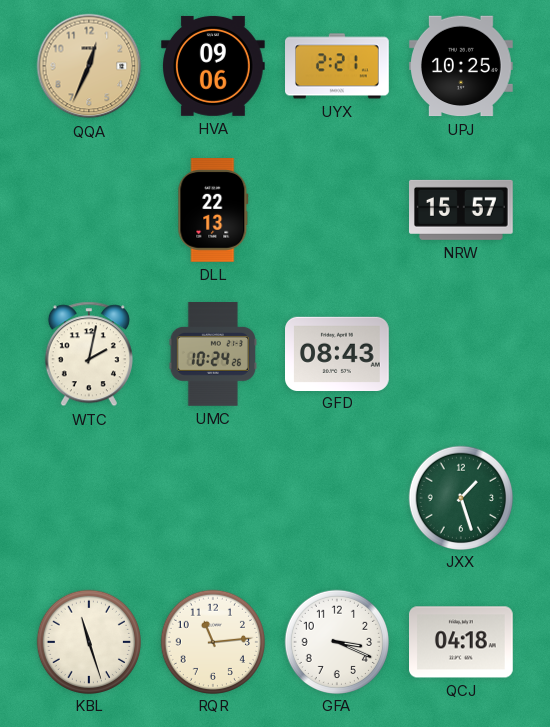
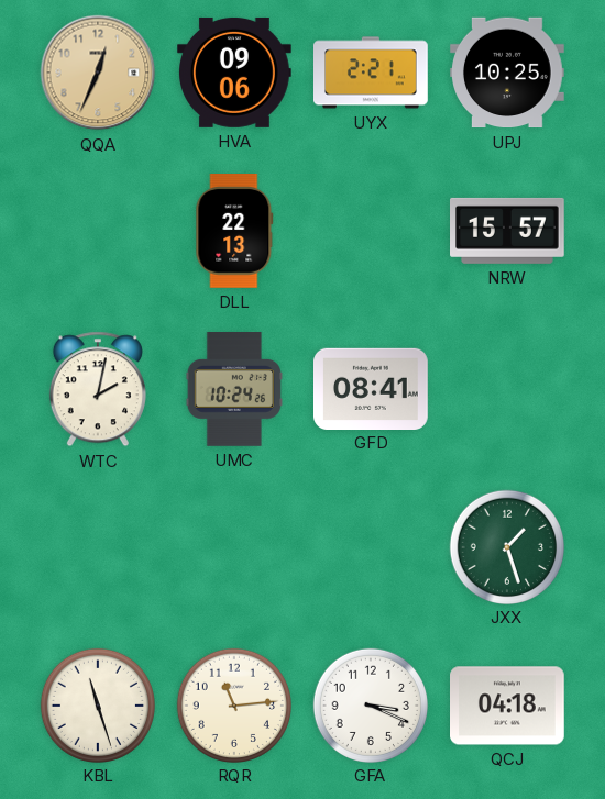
GFD: 08:43 -> 08:41
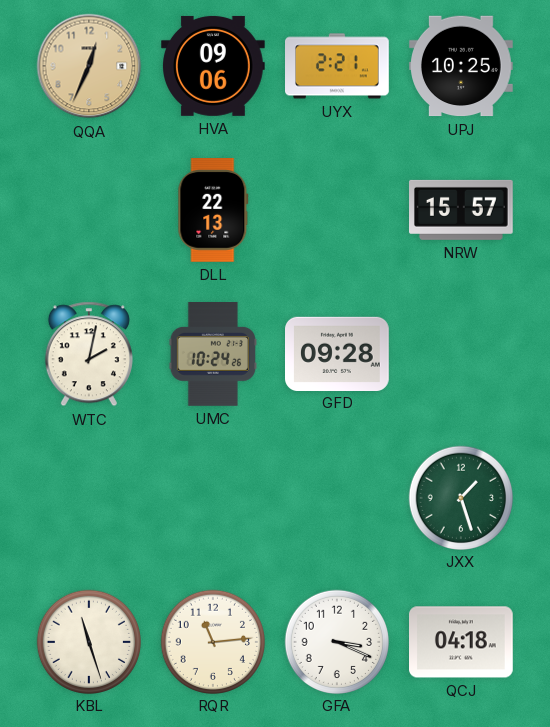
GFD: 08:41 -> 09:28
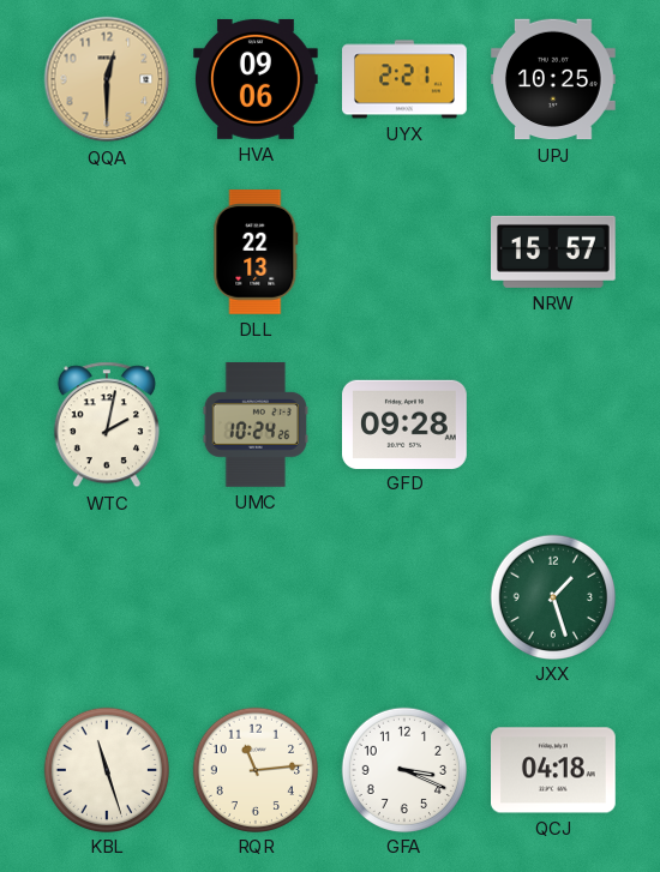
QQA: 12:34 -> 12:30
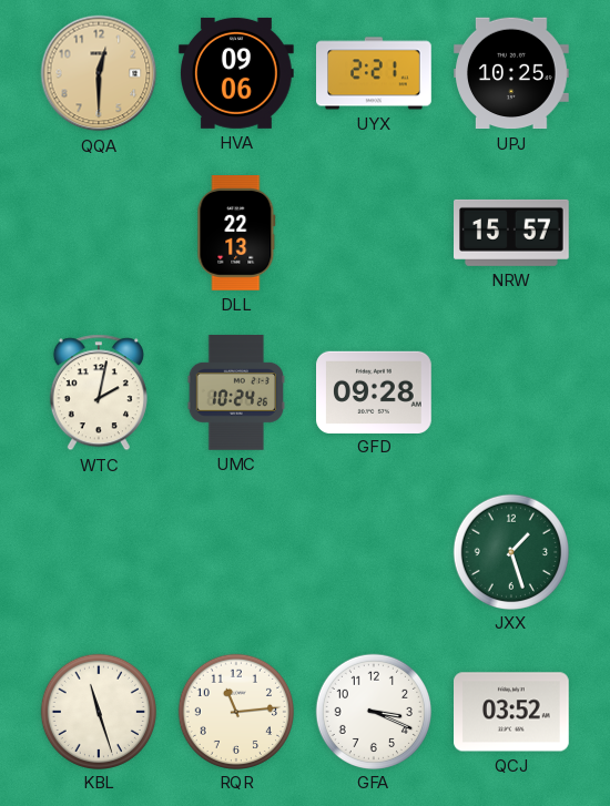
QCJ: 04:18 -> 03:52
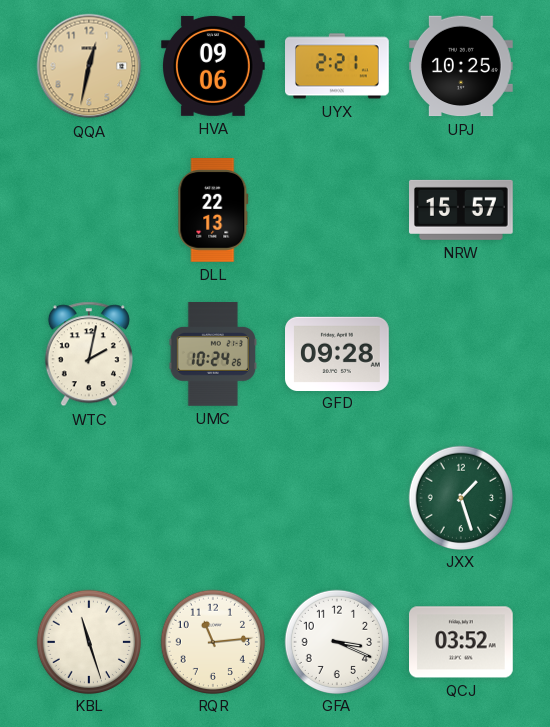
QQA: 12:30 -> 12:32
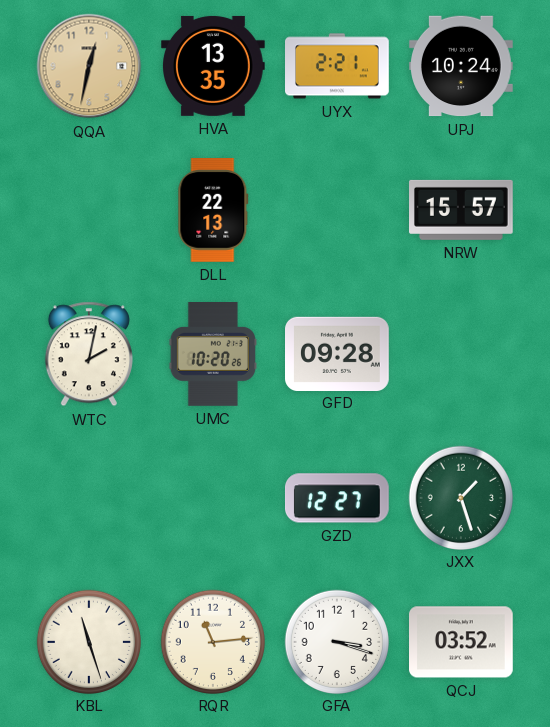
HVA: 09:06 -> 13:35
UPJ: 10:25 -> 10:24
UMC: 10:24 -> 10:20
GZD: none -> 12:27
GFA: 3:19 -> 3:18
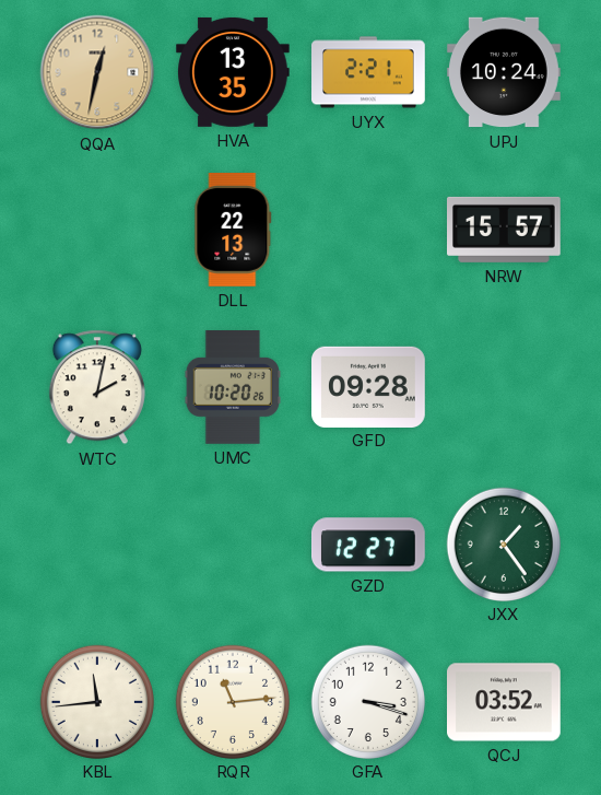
JXX: 1:27 -> 1:24
KBL: 11:27 -> 11:44
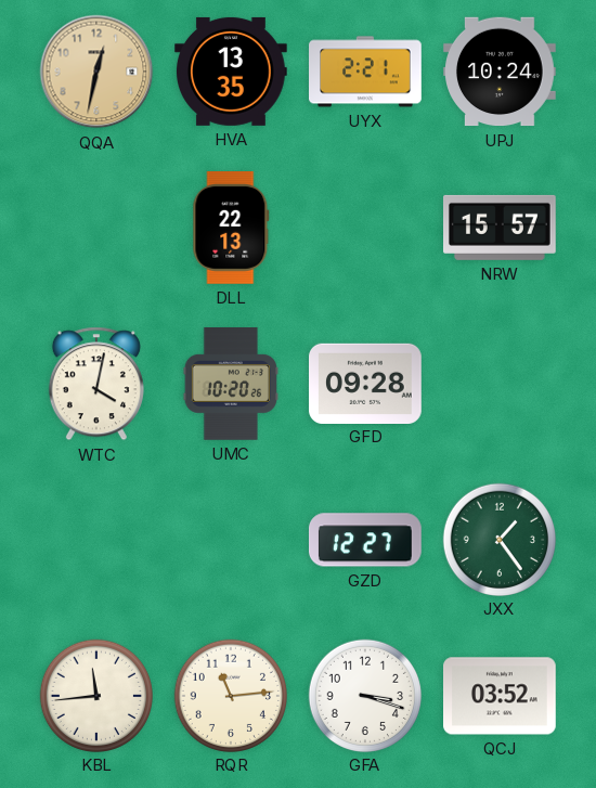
WTC: 2:02 -> 4:02
